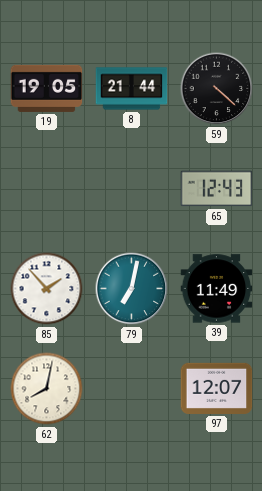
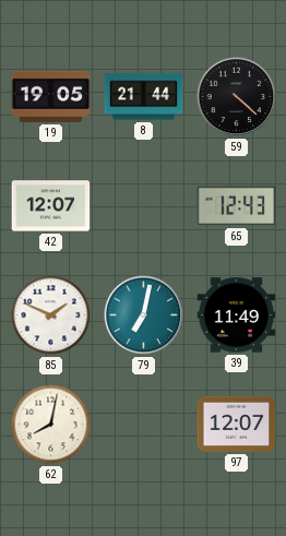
42: none -> 12:07
85: 1:53 -> 1:49
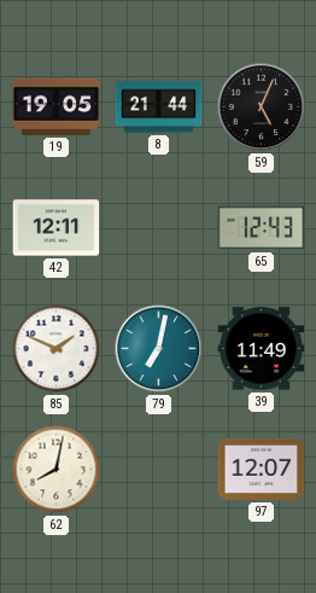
59: 4:22 -> 5:04
42: 12:07 -> 12:11
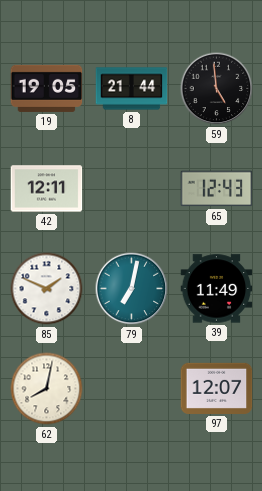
59: 5:04 -> 4:59
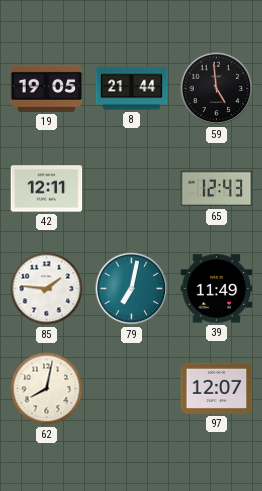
85: 1:49 -> 1:46
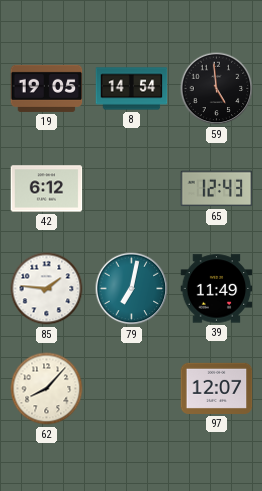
8: 21:44 -> 14:54
42: 12:11 -> 6:12
62: 8:02 -> 8:07
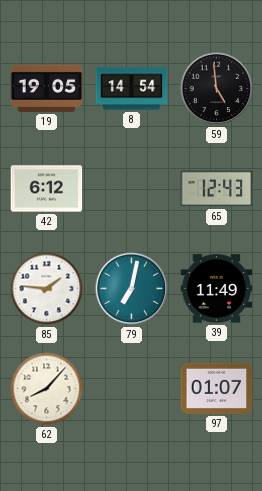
97: 12:07 -> 01:07
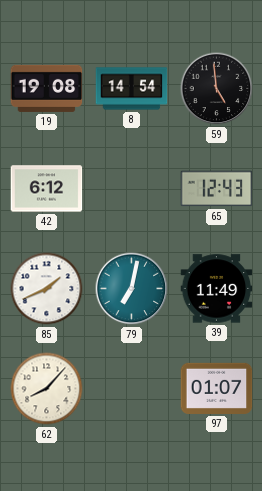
19: 19:05 -> 19:08
85: 1:46 -> 1:41
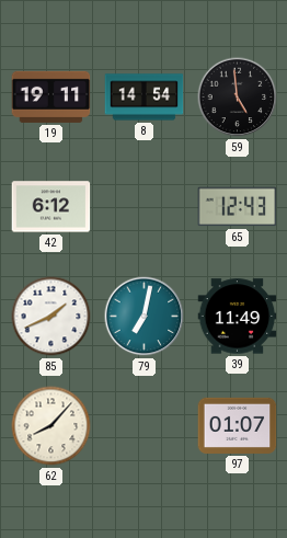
19: 19:08 -> 19:11
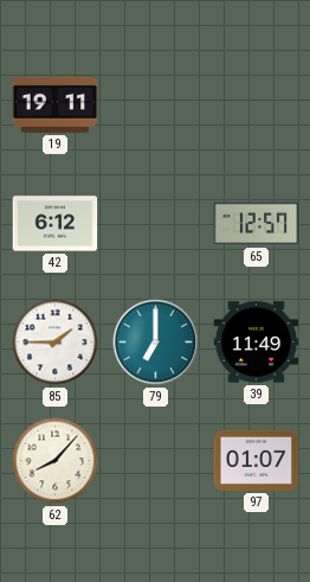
8: 14:54 -> none
59: 4:59 -> none
65: 12:43 -> 12:57
85: 1:41 -> 1:45
79: 7:02 -> 7:00
